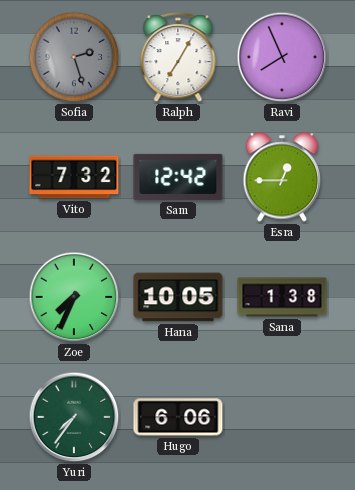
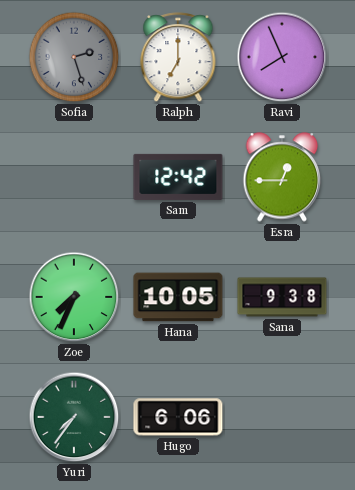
Ralph: 7:05 -> 7:00
Vito: 7:32 -> none
Sana: 1:38 -> 9:38
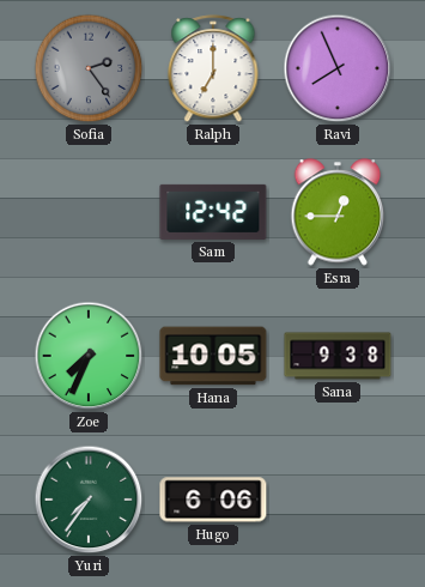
Sofia: 2:27 -> 2:24
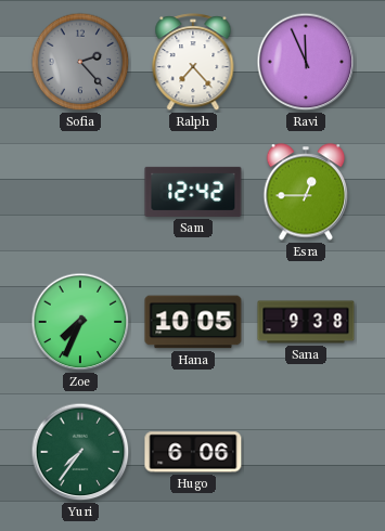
Sofia: 2:24 -> 2:23
Ralph: 7:00 -> 7:23
Ravi: 7:56 -> 11:56
